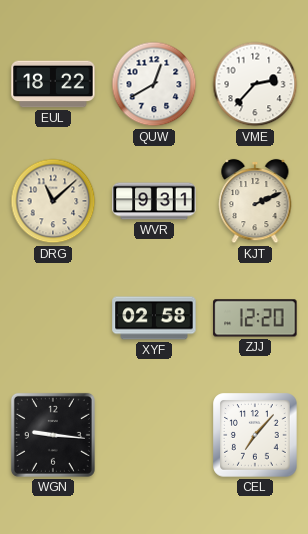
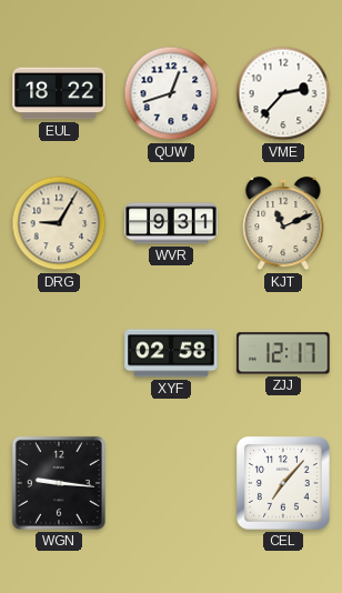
QUW: 12:40 -> 12:42
DRG: 11:08 -> 9:05
KJT: 2:11 -> 11:11
ZJJ: 12:20 -> 12:17
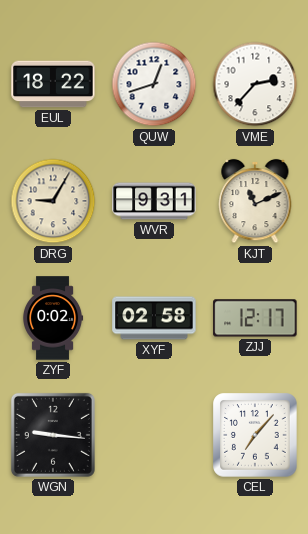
ZYF: none -> 0:02
